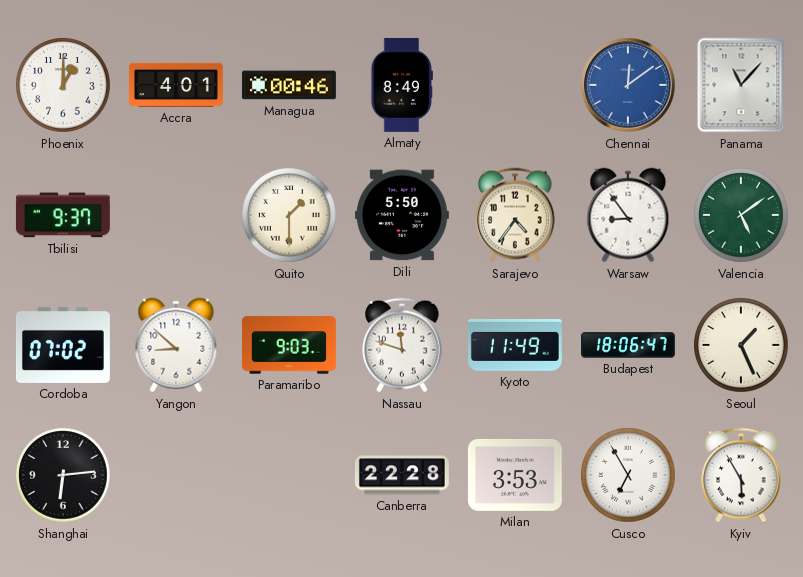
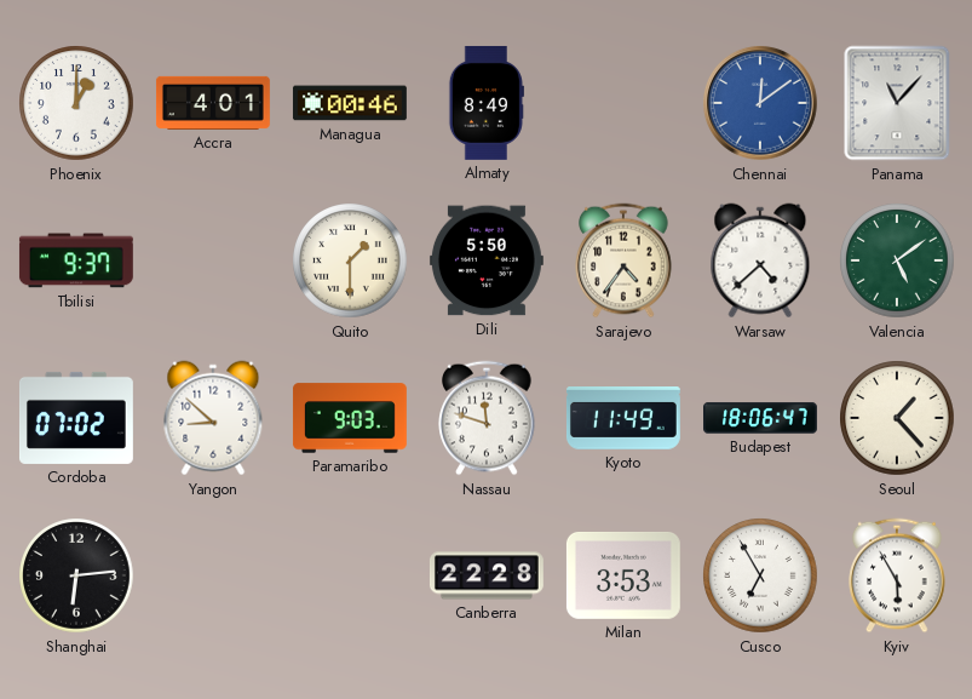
Warsaw: 8:54 -> 4:38
Seoul: 1:26 -> 1:23
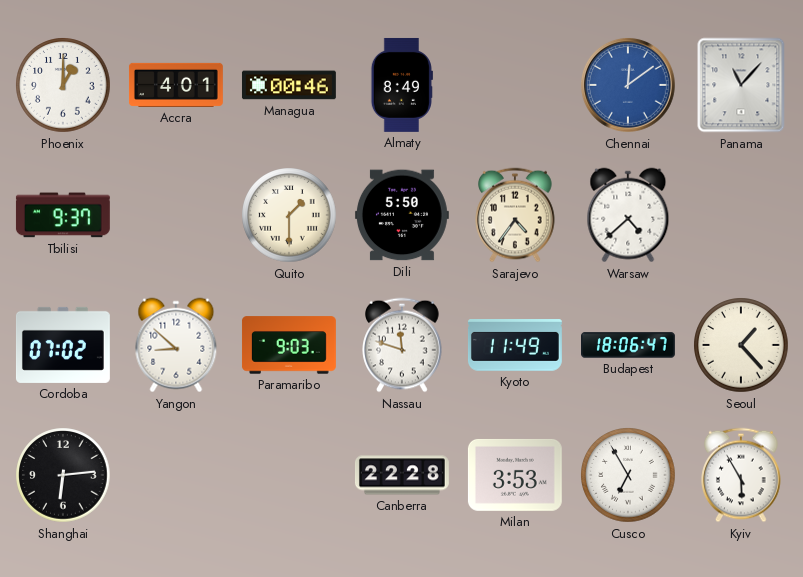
Valencia: 5:09 -> none
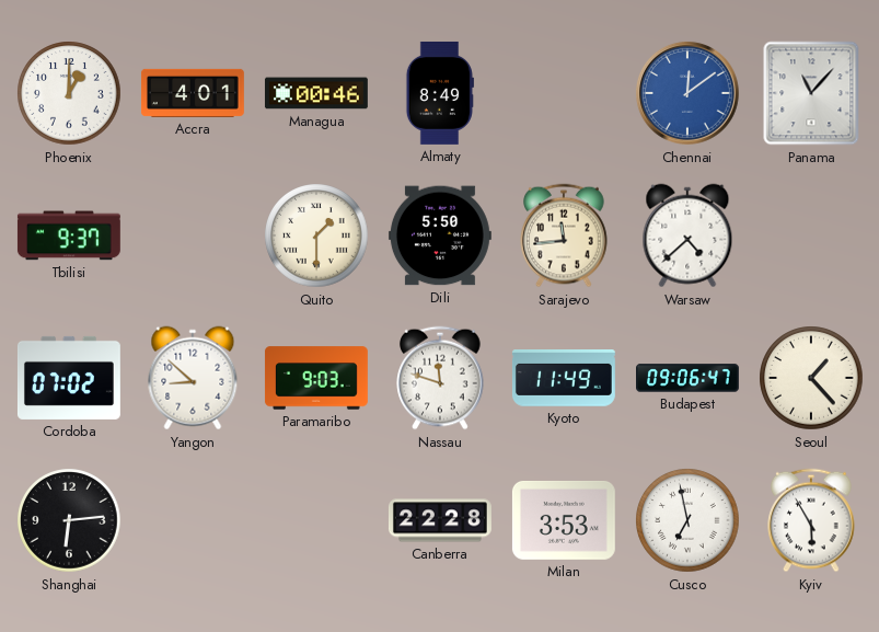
Sarajevo: 4:36 -> 11:44
Budapest: 18:06 -> 09:06
Cusco: 6:55 -> 6:58
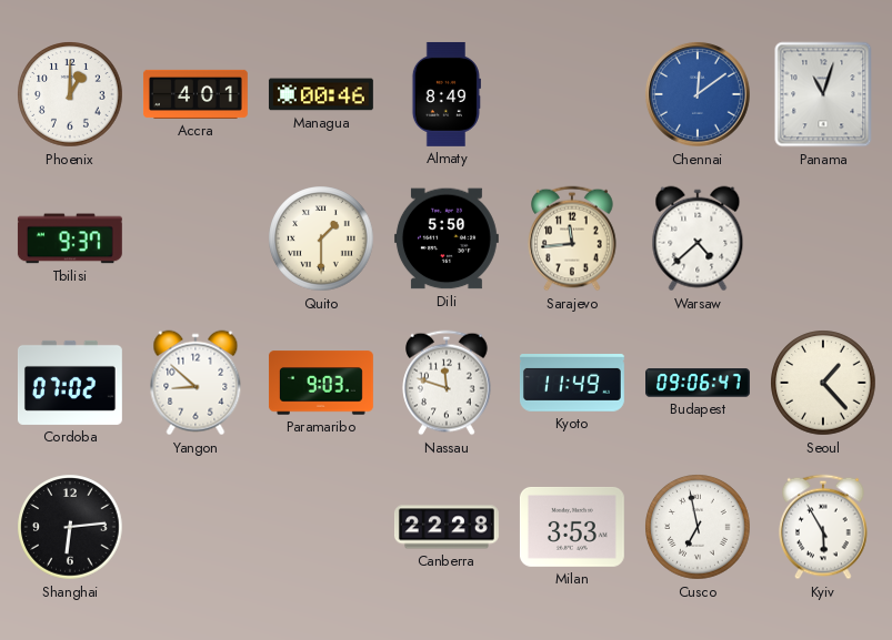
Panama: 11:07 -> 11:03
